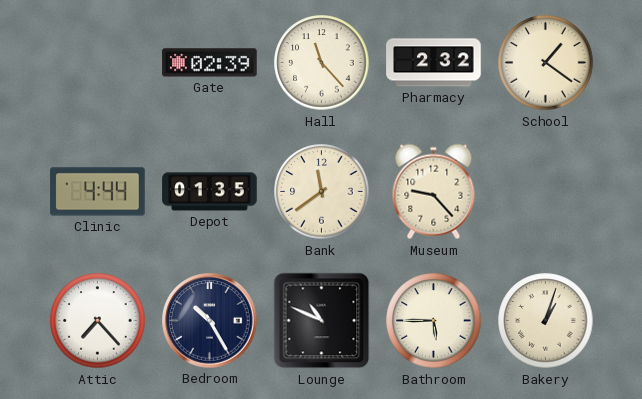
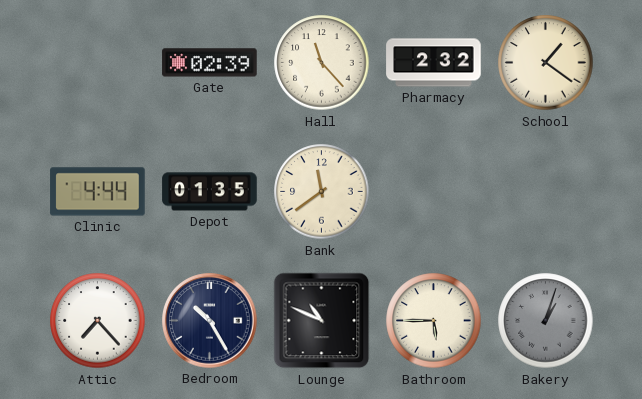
Museum: 9:23 -> none
Bakery dial: cream -> grey
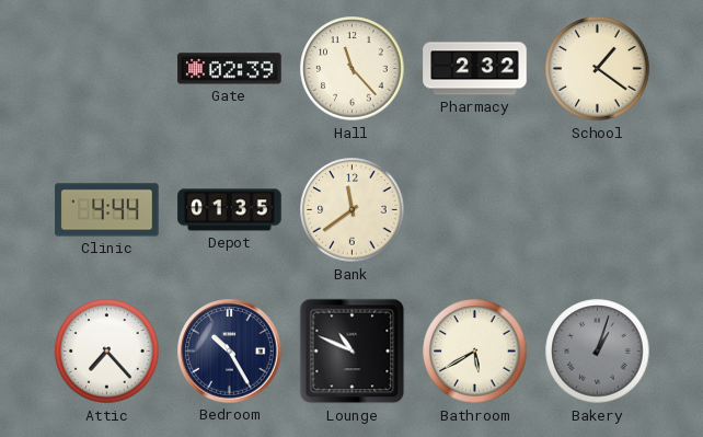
Bathroom: 5:45 -> 5:40
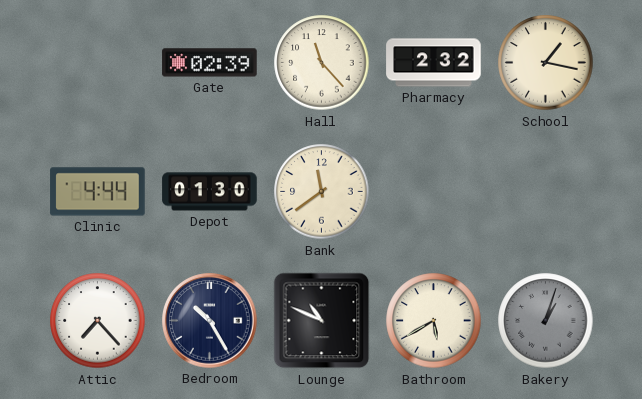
School: 1:21 -> 1:17
Depot: 01:35 -> 01:30
